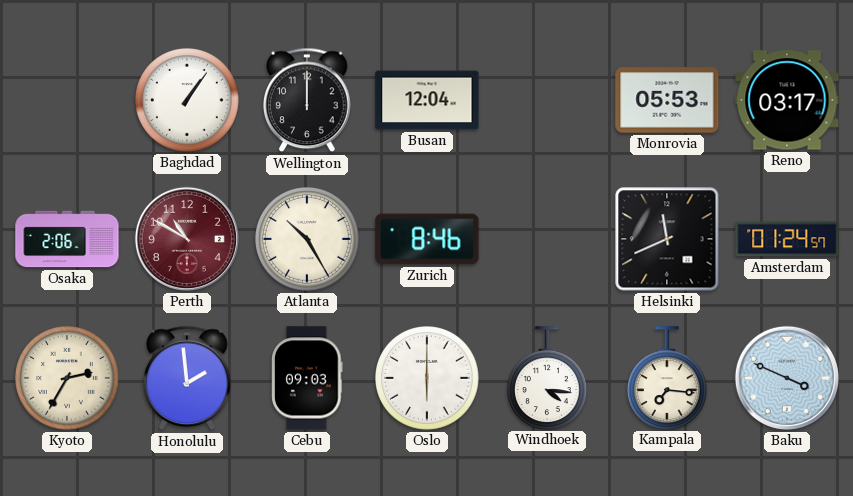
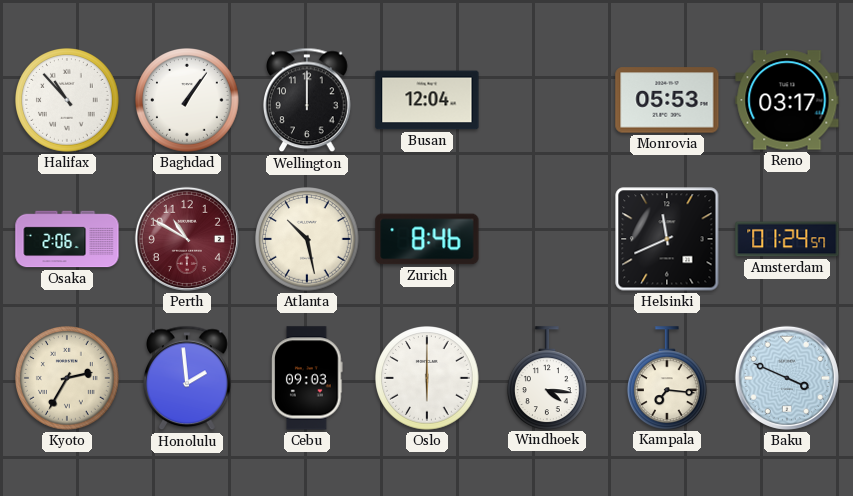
Halifax: none -> 10:53
Atlanta: 10:25 -> 10:28
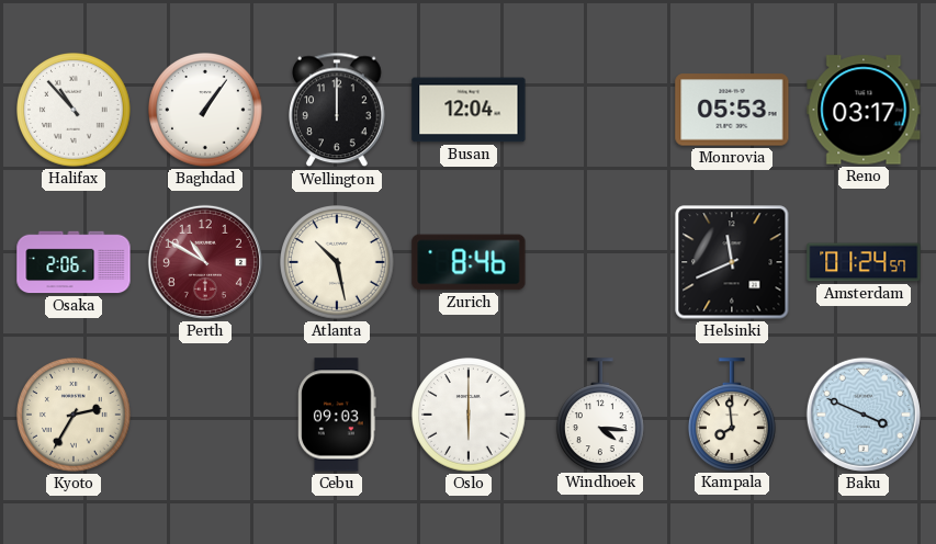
Honolulu: 1:59 -> none
Kampala: 7:16 -> 7:59
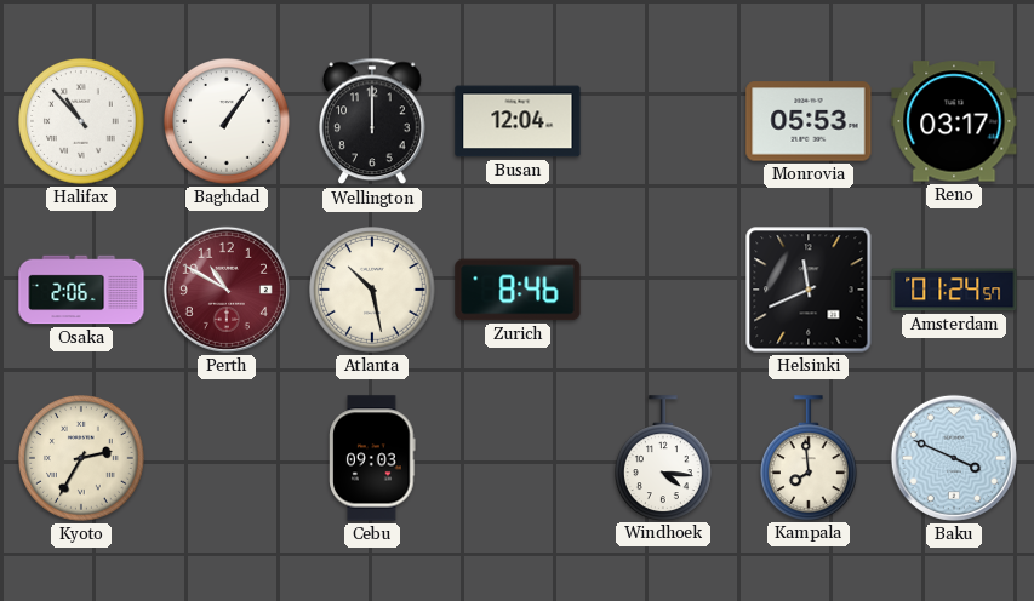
Oslo: 6:00 -> none
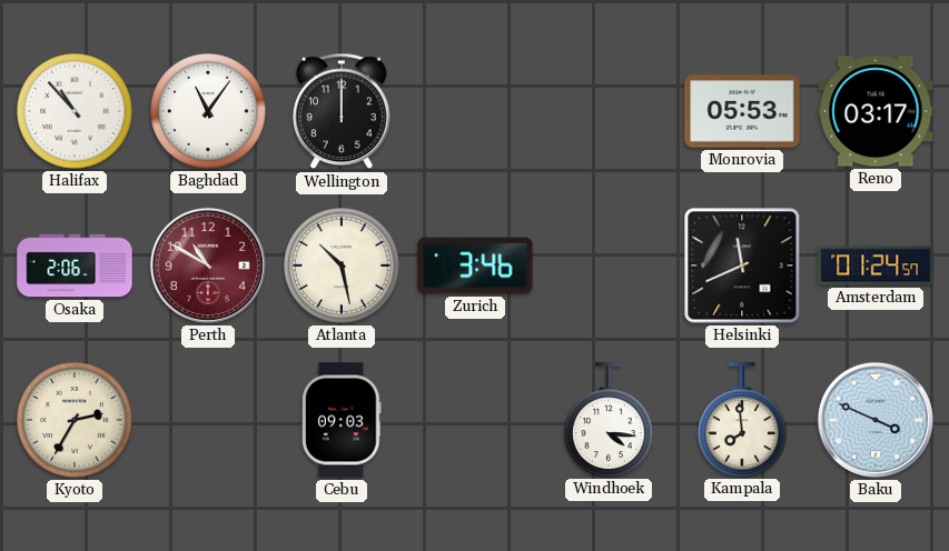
Baghdad: 1:06 -> 11:06
Busan: 12:04 -> none
Zurich: 8:46 -> 3:46
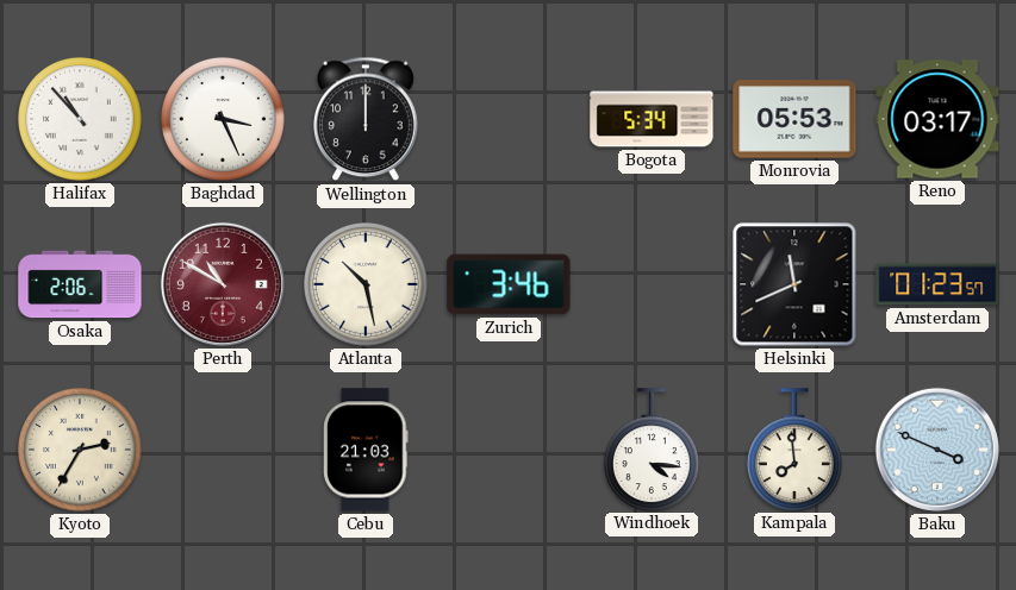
Baghdad: 11:06 -> 3:26
Bogota: none -> 5:34
Amsterdam: 01:24 -> 01:23
Cebu: 09:03 -> 21:03
